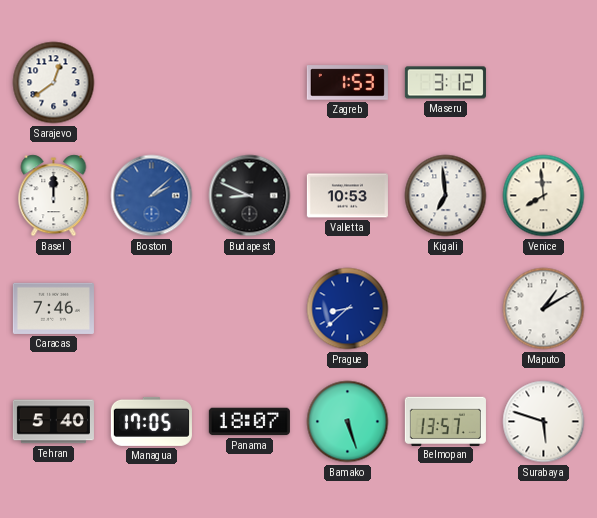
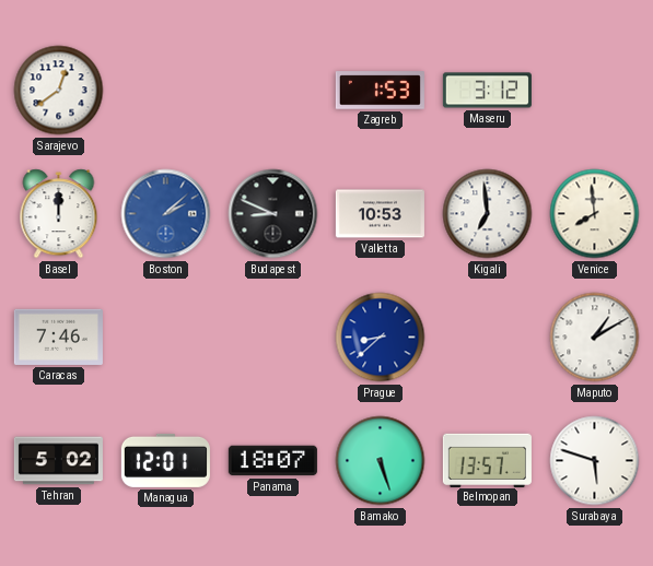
Tehran: 5:40 -> 5:02
Managua: 17:05 -> 12:01
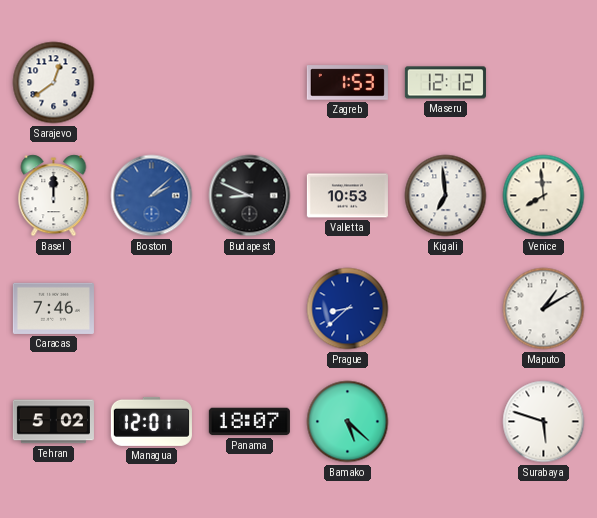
Maseru: 3:12 -> 12:12
Bamako: 5:27 -> 5:22
Belmopan: 13:57 -> none
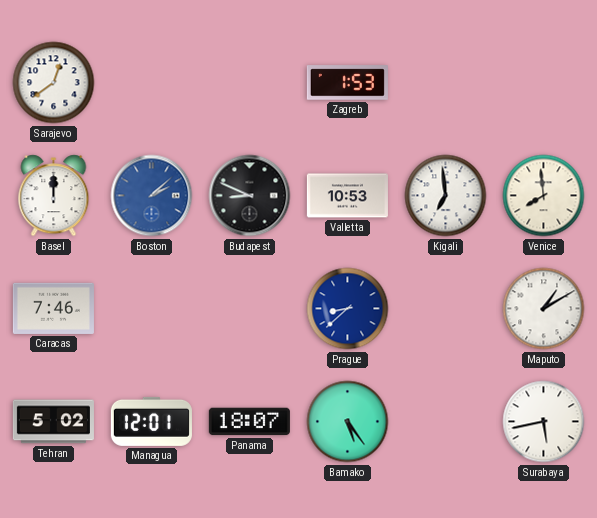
Maseru: 12:12 -> none
Bamako: 5:22 -> 5:24
Surabaya: 5:48 -> 5:43
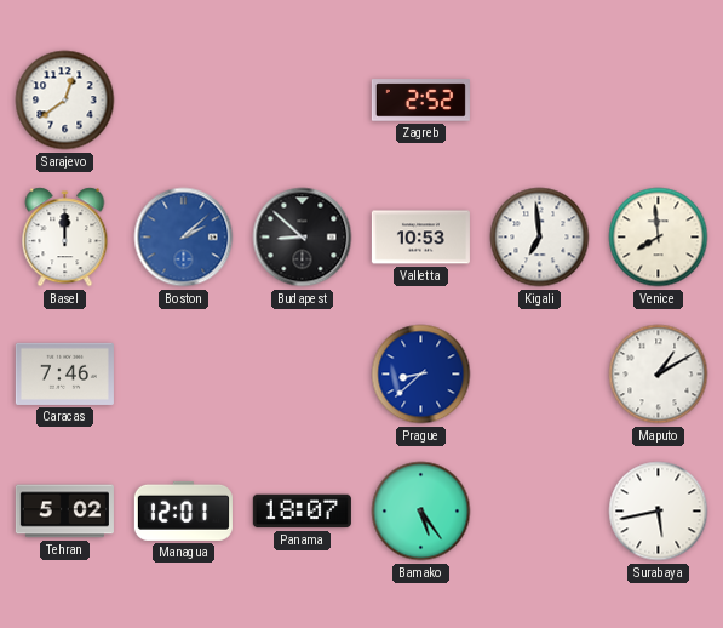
Zagreb: 1:53 -> 2:52
Budapest: 8:49 -> 8:52
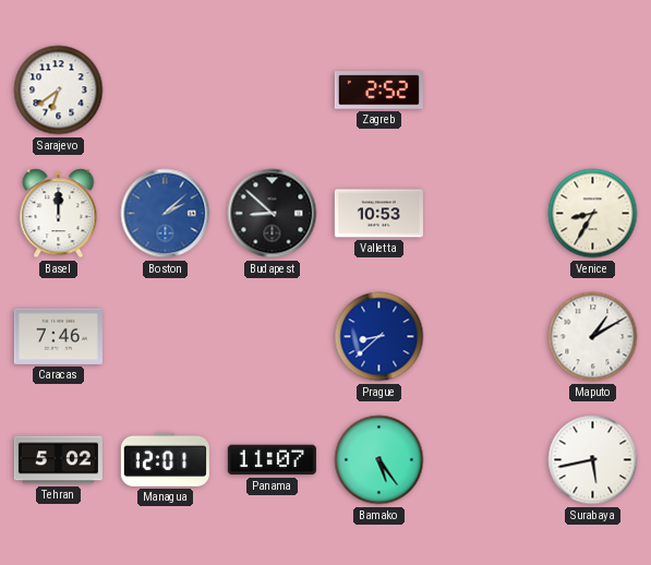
Sarajevo: 12:39 -> 6:39
Kigali: 6:59 -> none
Venice: 7:59 -> 8:35
Panama: 18:07 -> 11:07
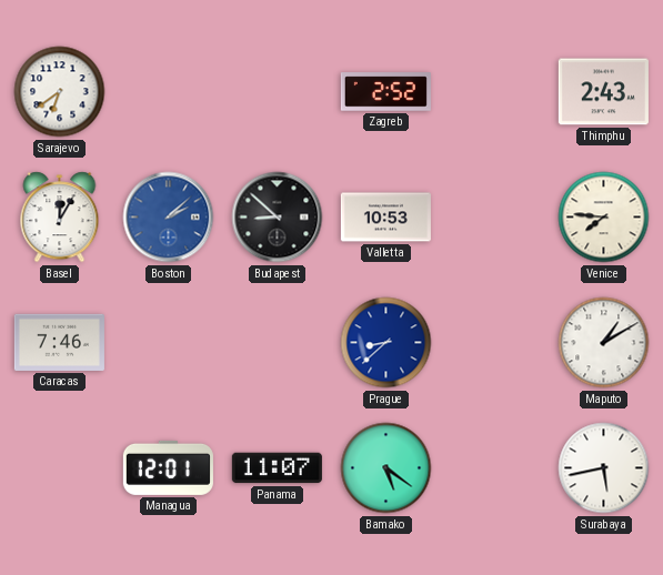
Thimphu: none -> 2:43
Basel: 12:00 -> 12:05
Venice: 8:35 -> 7:46
Tehran: 5:02 -> none
Bamako: 5:24 -> 5:21
